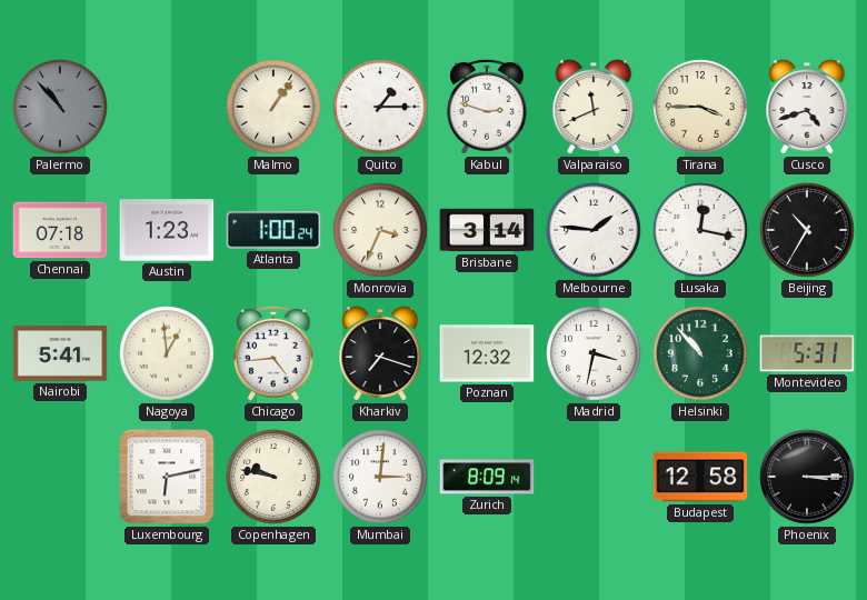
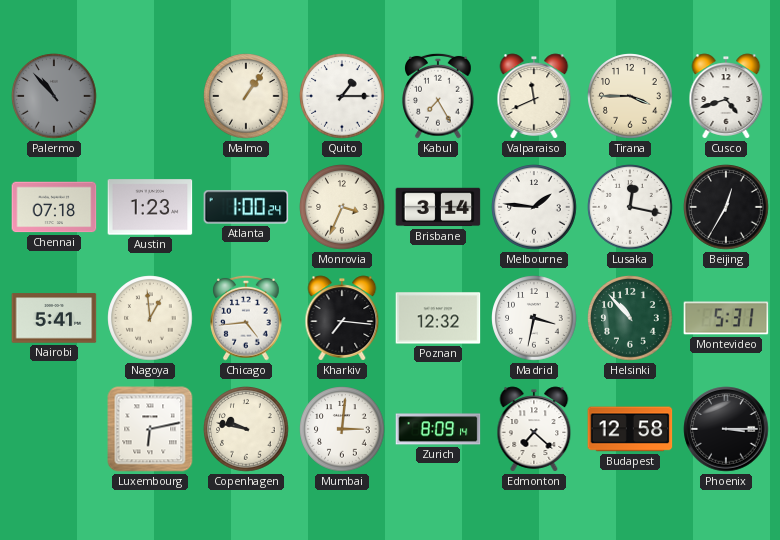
Kabul: 2:48 -> 7:25
Beijing: 10:35 -> 12:35
Kharkiv: 7:18 -> 7:16
Edmonton: none -> 7:22
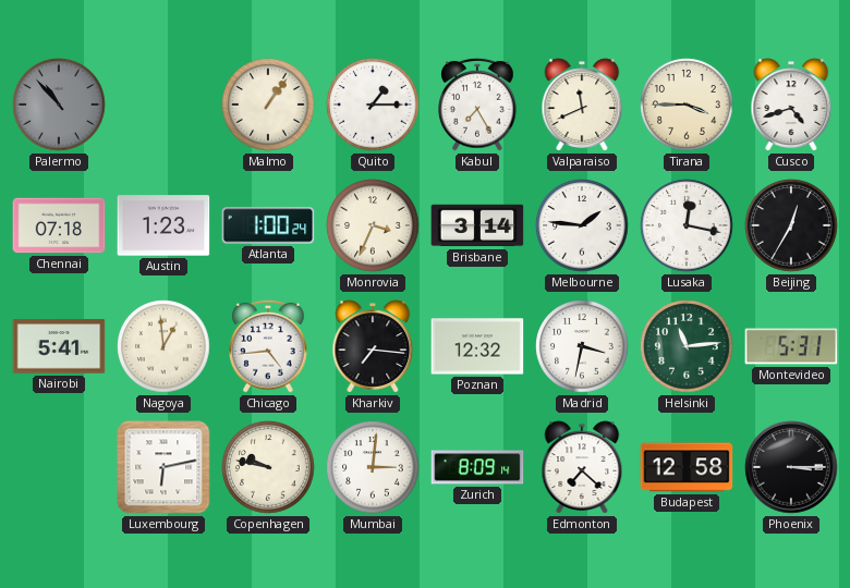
Helsinki: 10:53 -> 11:14
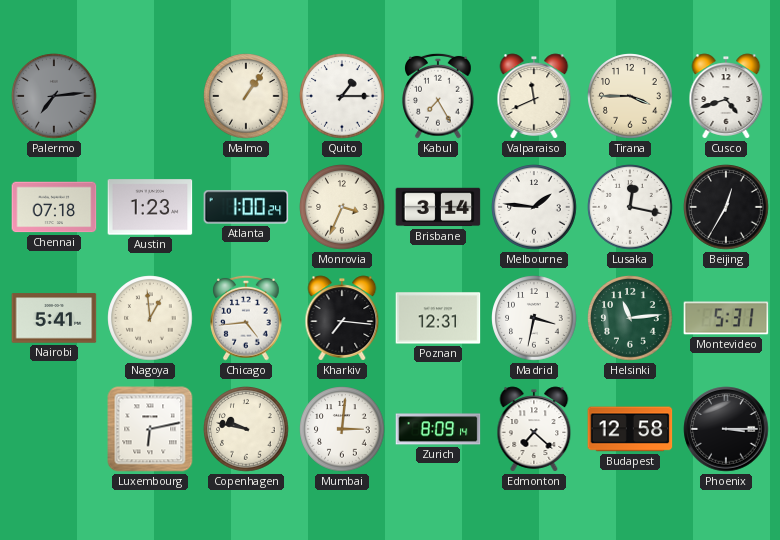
Palermo: 10:53 -> 7:14
Poznan: 12:32 -> 12:31
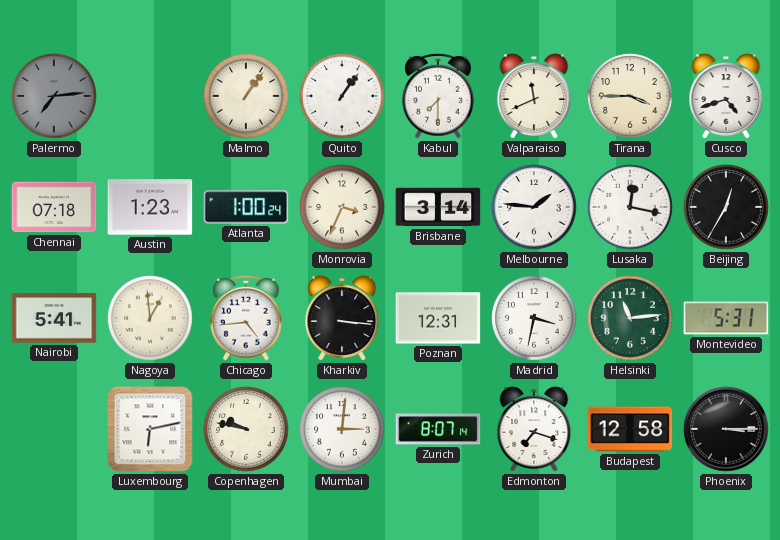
Quito: 1:15 -> 1:06
Kabul: 7:25 -> 7:30
Kharkiv: 7:16 -> 3:16
Zurich: 8:09 -> 8:07
Edmonton: 7:22 -> 7:18
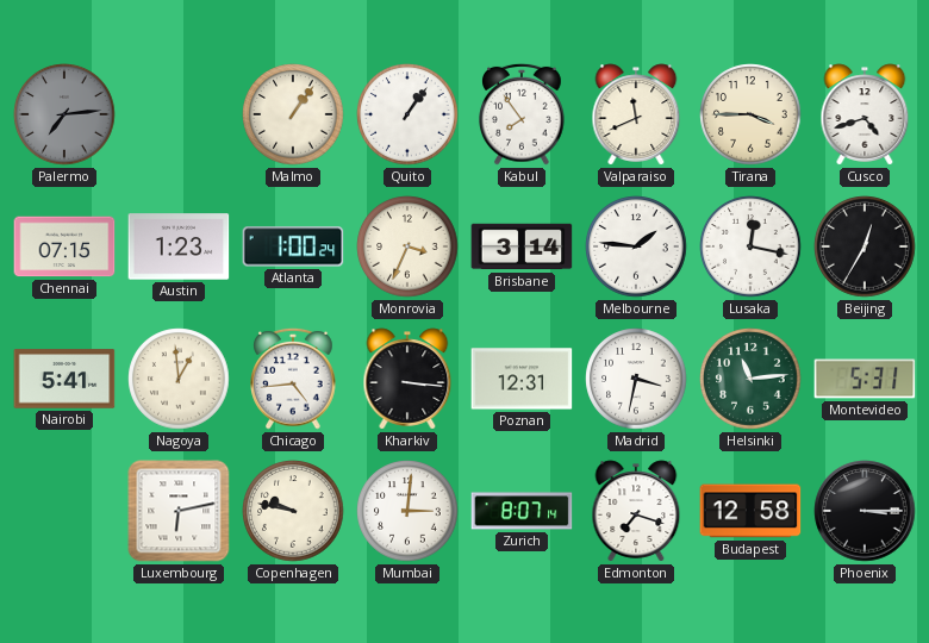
Kabul: 7:30 -> 7:54
Chennai: 07:18 -> 07:15
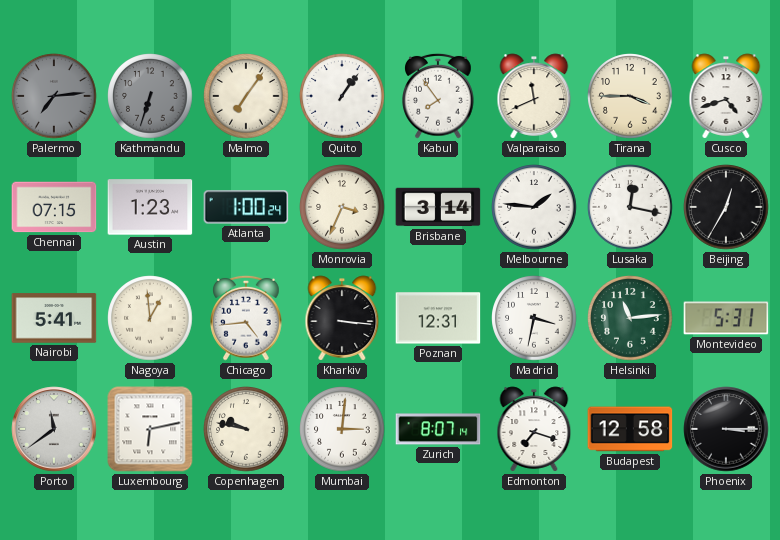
Kathmandu: none -> 6:33
Malmo: 1:06 -> 7:06
Porto: none -> 11:39
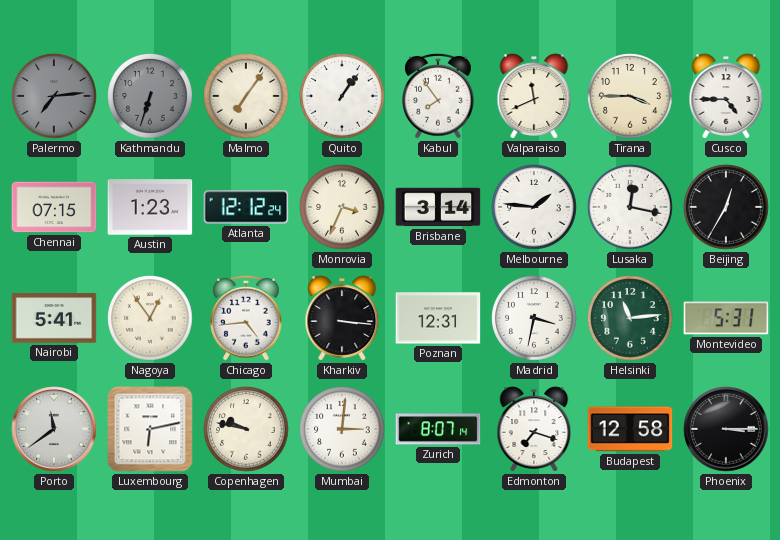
Cusco: 4:42 -> 4:45
Atlanta: 1:00 -> 12:12
Nagoya: 12:59 -> 12:54
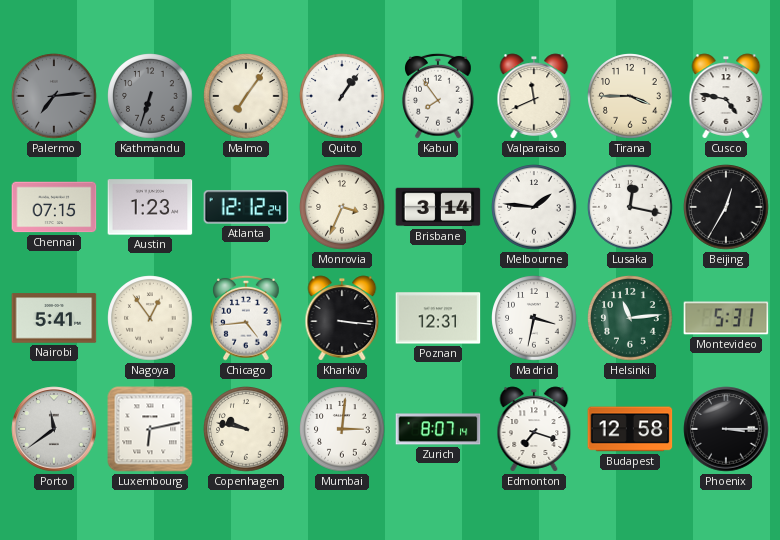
Cusco: 4:45 -> 4:47
